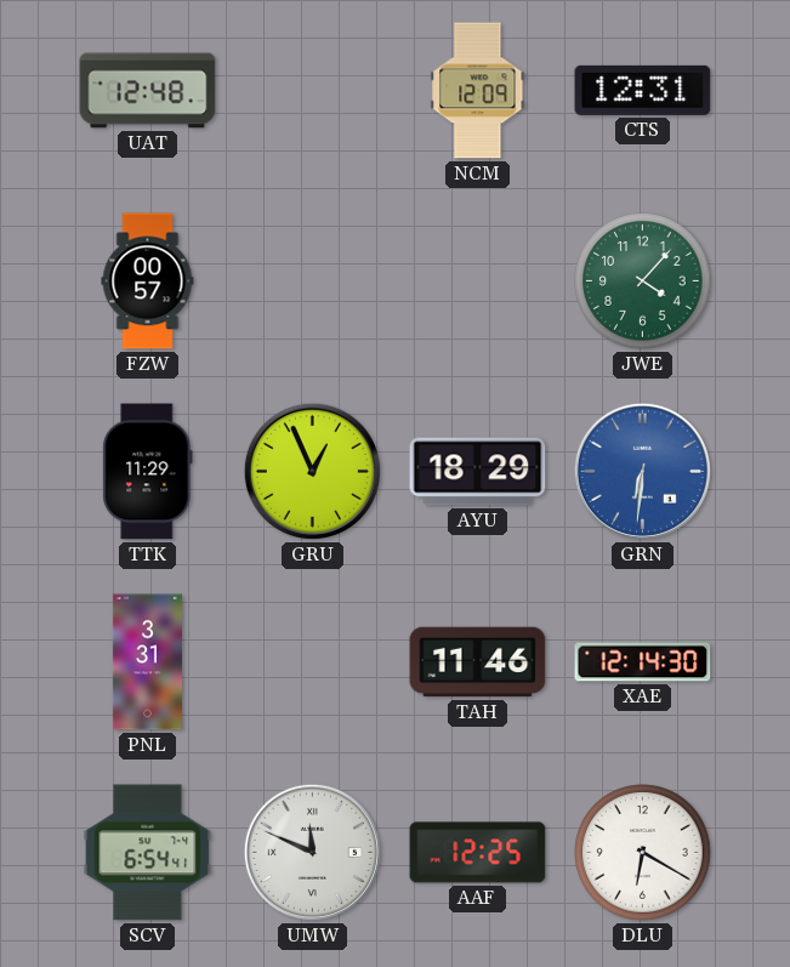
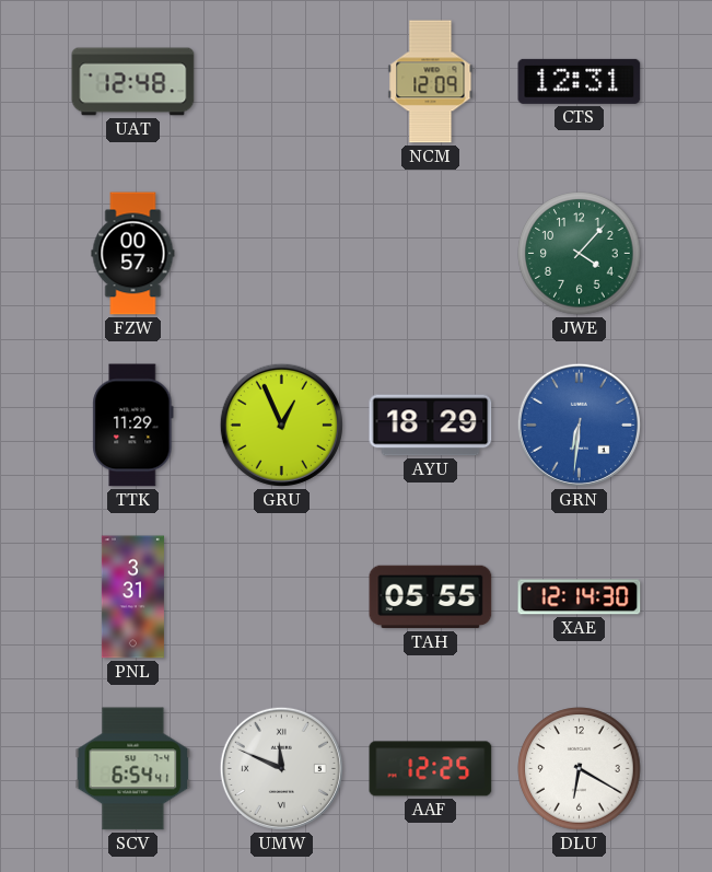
TAH: 11:46 -> 05:55
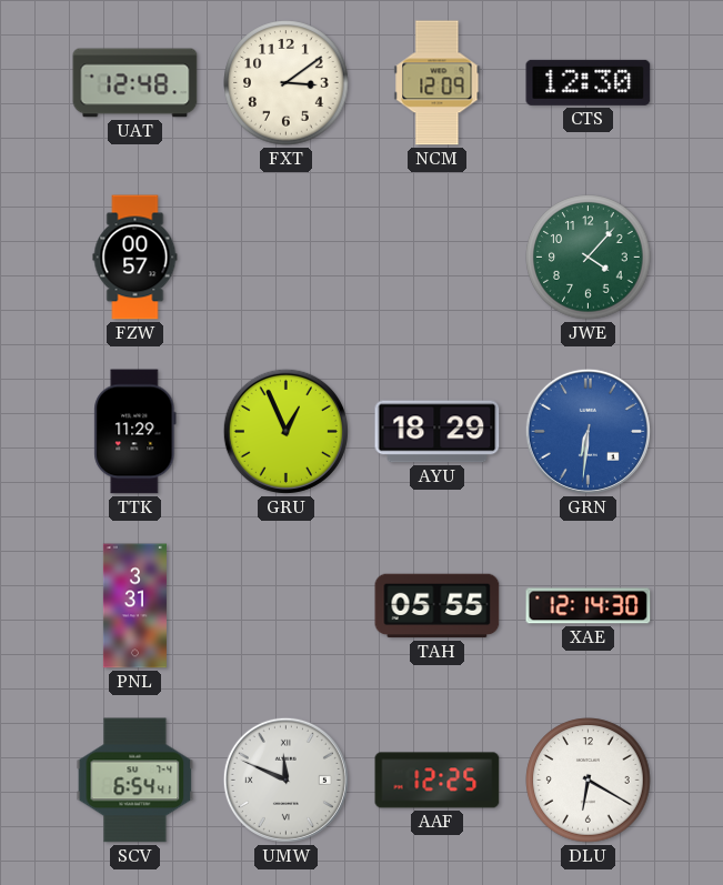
FXT: none -> 3:09
CTS: 12:31 -> 12:30
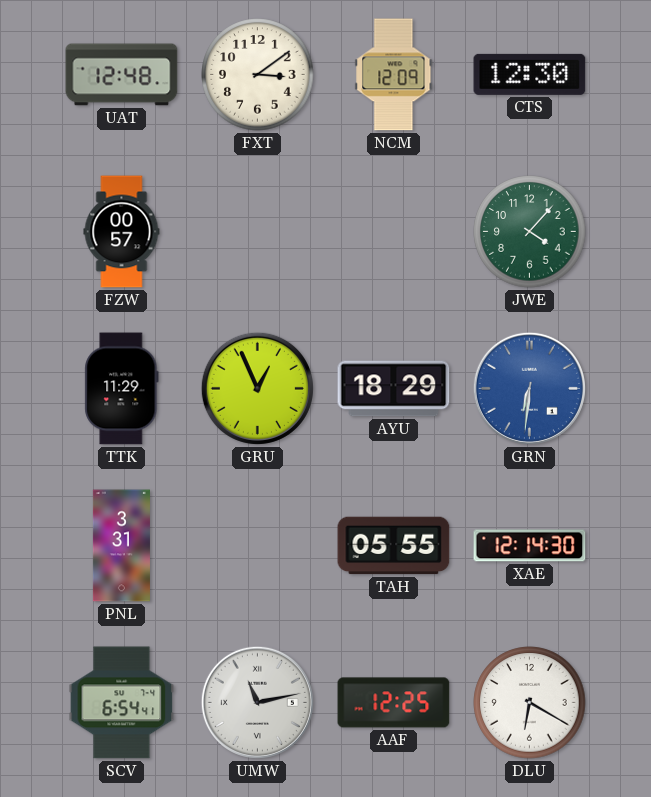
UMW: 11:49 -> 11:13
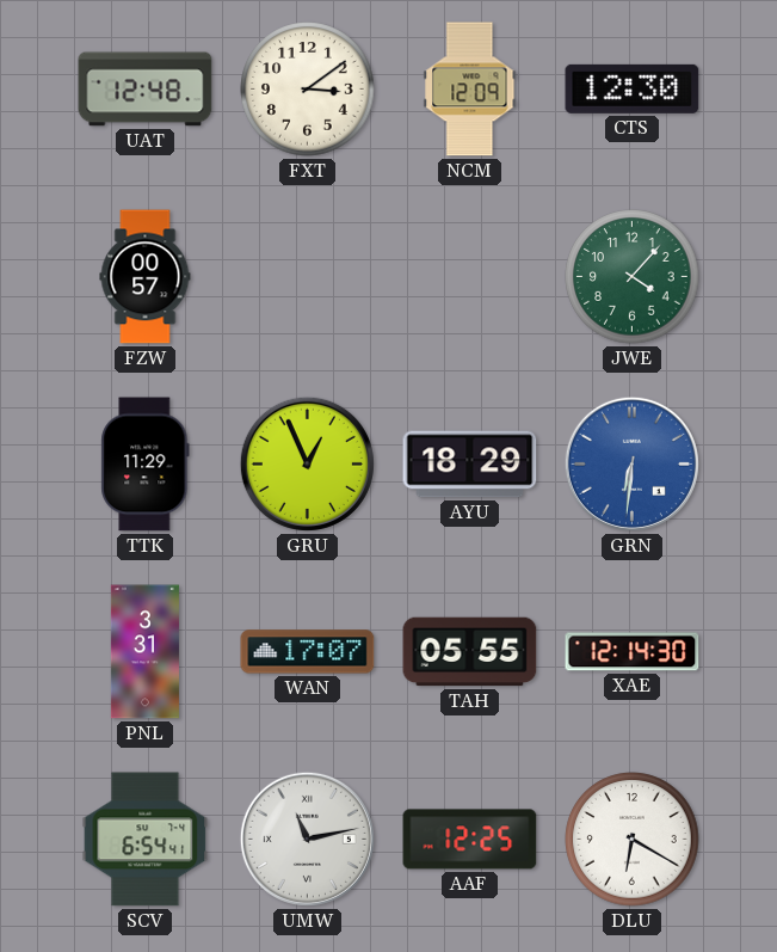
WAN: none -> 17:07
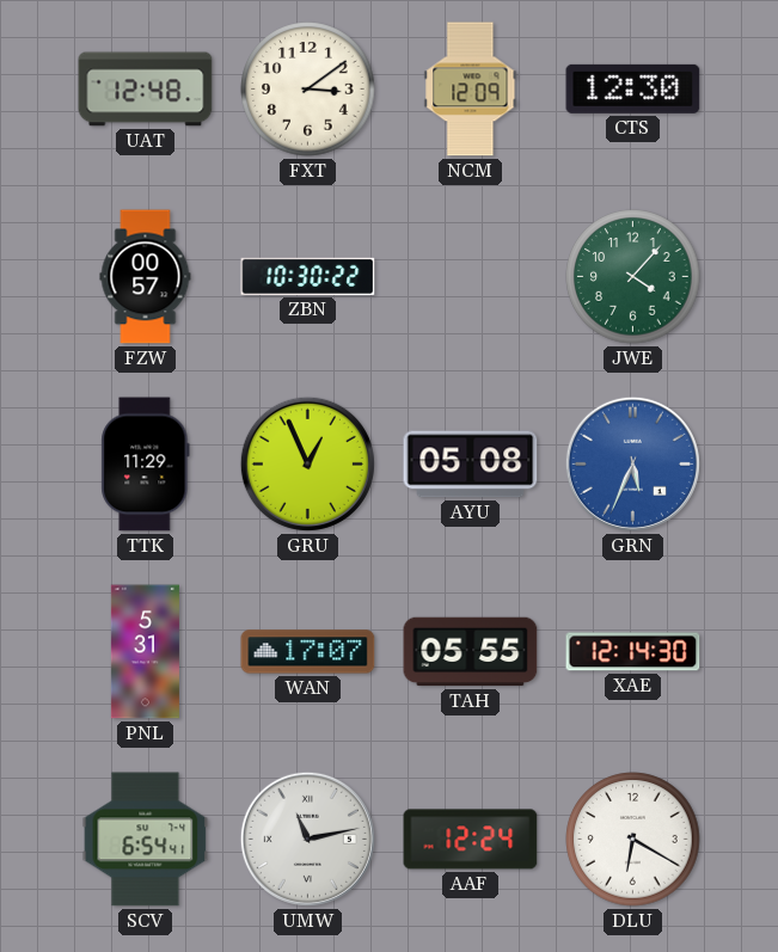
ZBN: none -> 10:30
AYU: 18:29 -> 05:08
GRN: 6:31 -> 5:34
PNL: 3:31 -> 5:31
AAF: 12:25 -> 12:24
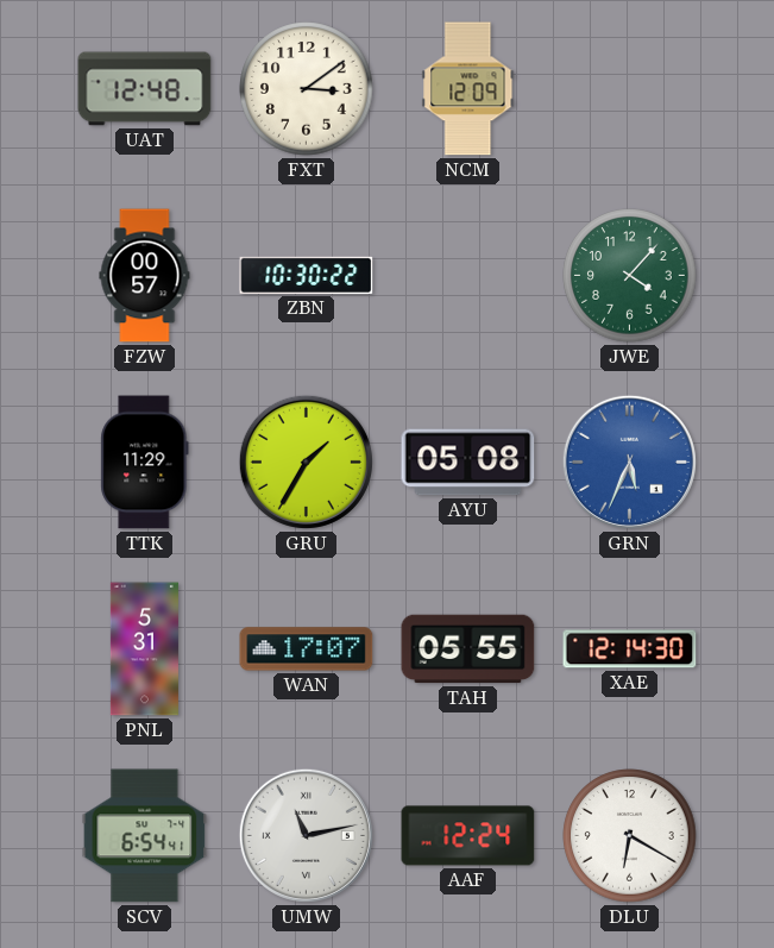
CTS: 12:30 -> none
GRU: 12:56 -> 1:35
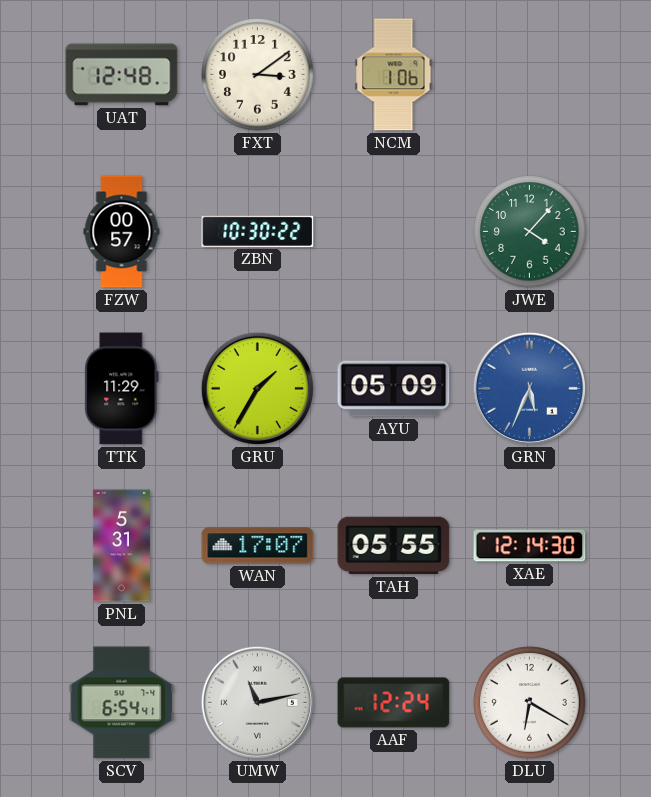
NCM: 12:09 -> 1:06
AYU: 05:08 -> 05:09
